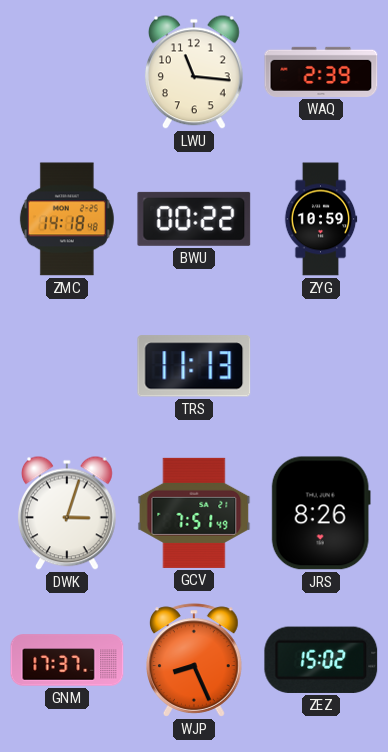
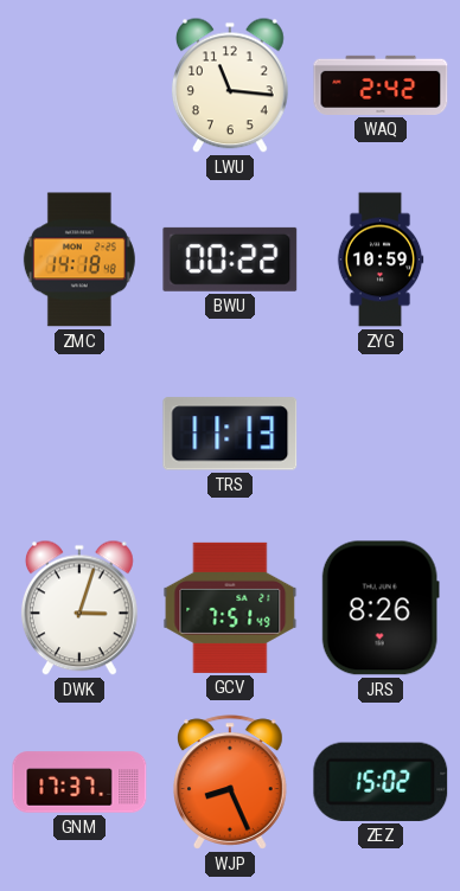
WAQ: 2:39 -> 2:42
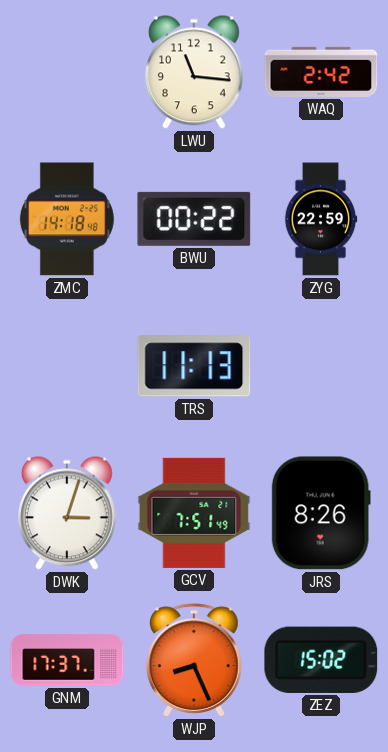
ZYG: 10:59 -> 22:59
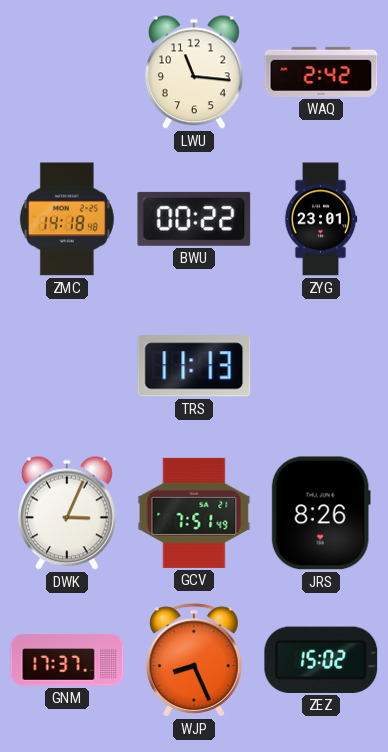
ZYG: 22:59 -> 23:01
DWK: 3:03 -> 3:04
